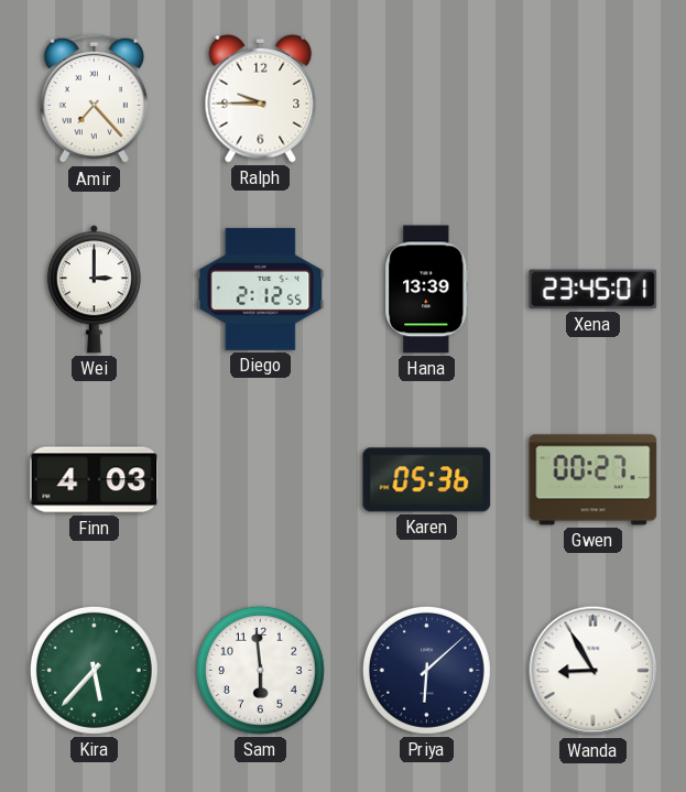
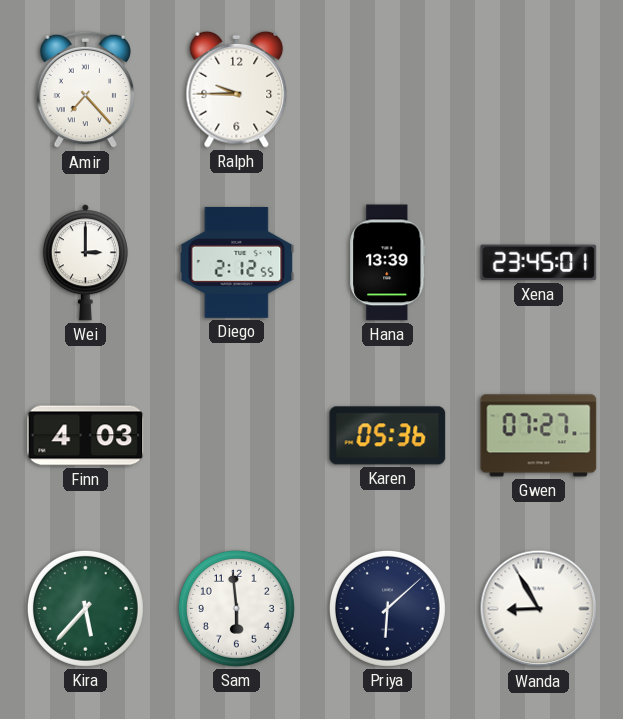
Gwen: 00:27 -> 07:27
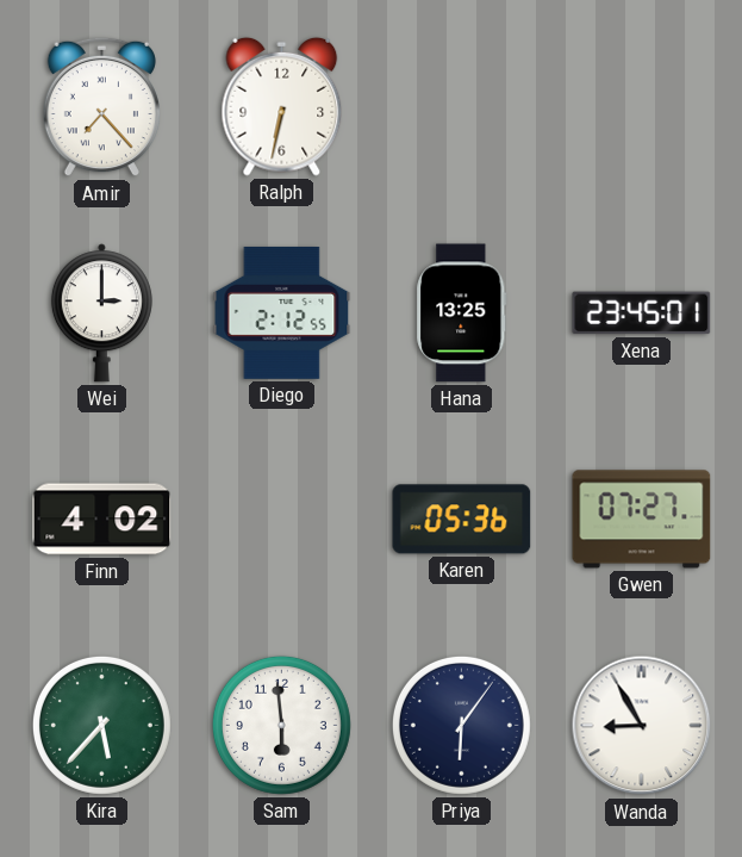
Ralph: 9:45 -> 6:32
Hana: 13:39 -> 13:25
Finn: 4:03 -> 4:02
Priya: 6:08 -> 6:06
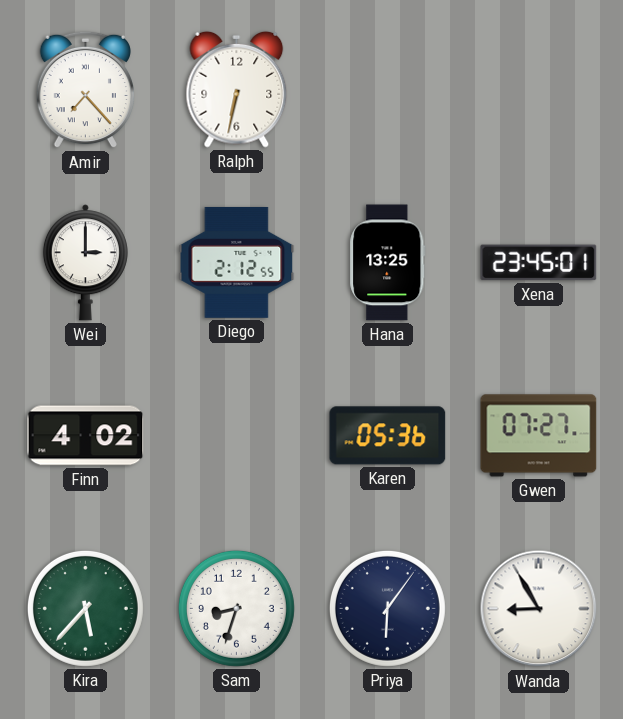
Sam: 5:59 -> 8:33
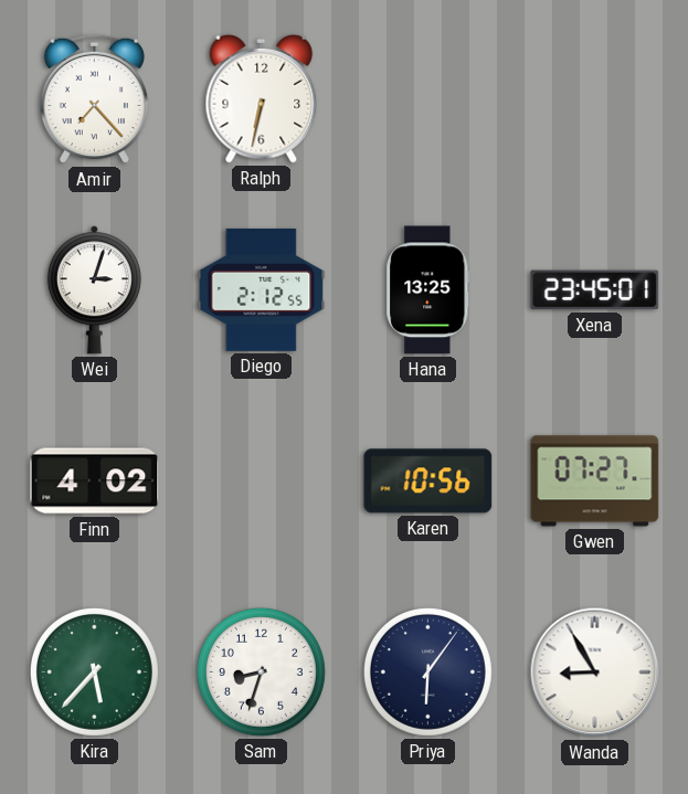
Wei: 3:00 -> 3:03
Karen: 05:36 -> 10:56
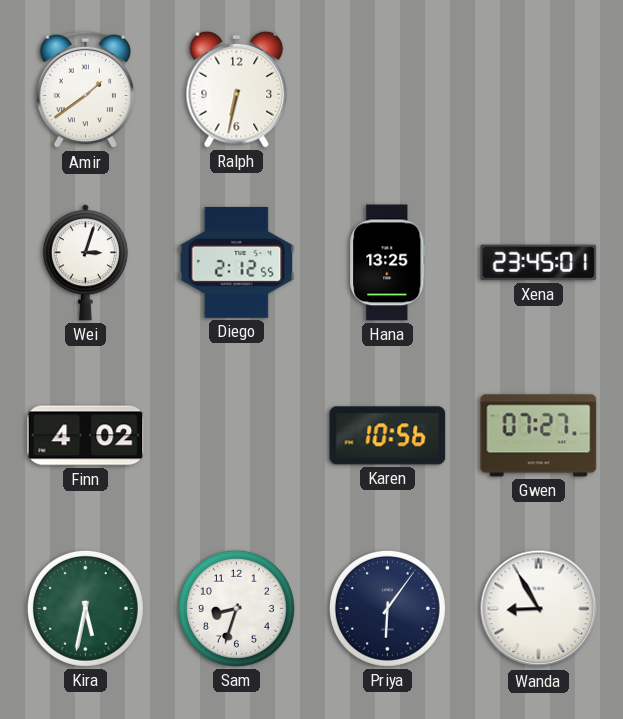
Amir: 7:23 -> 1:39
Kira: 5:37 -> 5:32
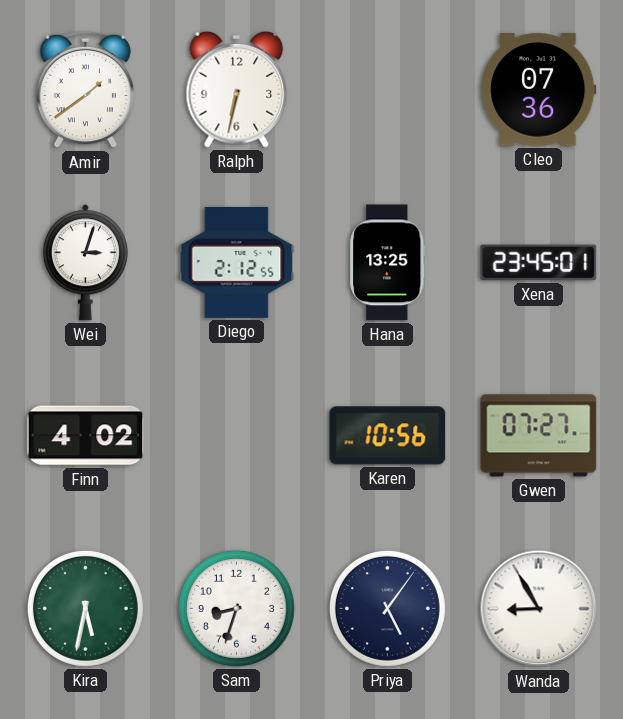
Cleo: none -> 07:36
Priya: 6:06 -> 5:06
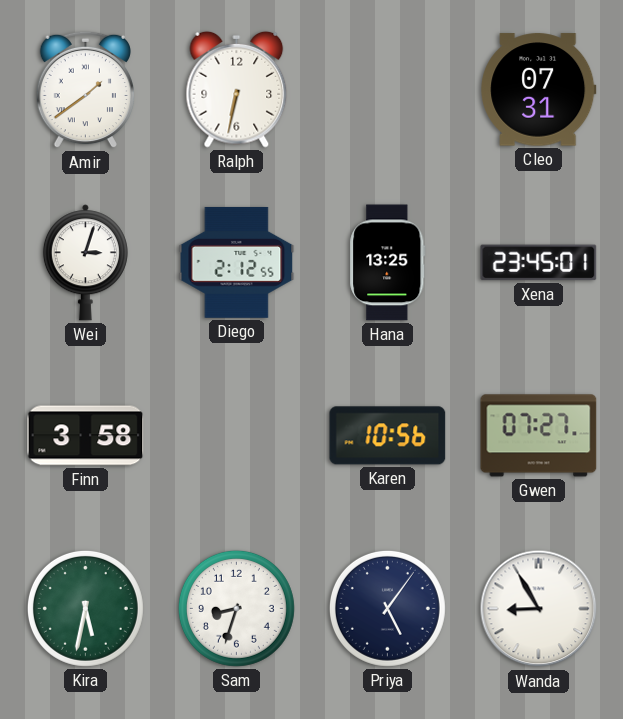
Cleo: 07:36 -> 07:31
Finn: 4:02 -> 3:58
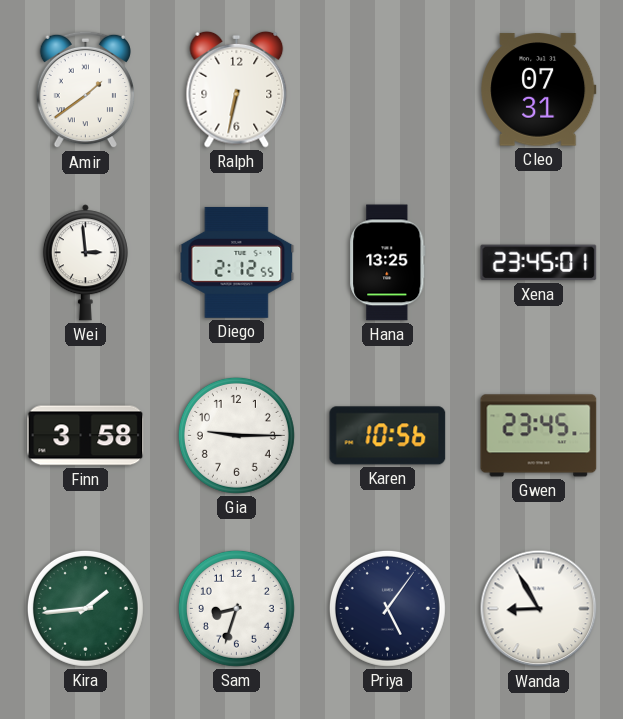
Wei: 3:03 -> 2:59
Gia: none -> 9:15
Gwen: 07:27 -> 23:45
Kira: 5:32 -> 1:44
